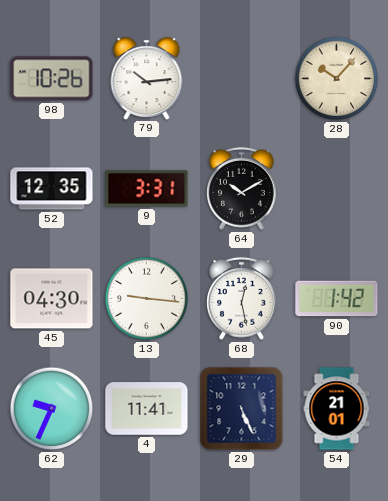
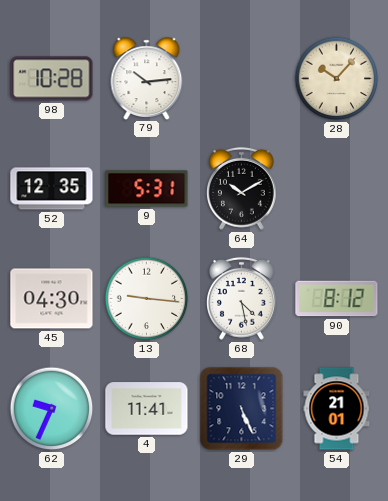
98: 10:26 -> 10:28
9: 3:31 -> 5:31
68: 12:28 -> 4:28
90: 1:42 -> 8:12
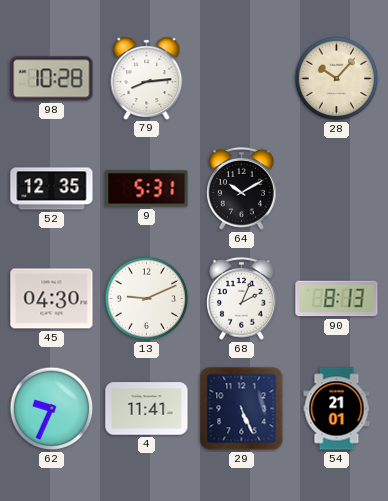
79: 10:14 -> 8:14
13: 9:16 -> 9:11
68: 4:28 -> 2:04
90: 8:12 -> 8:13
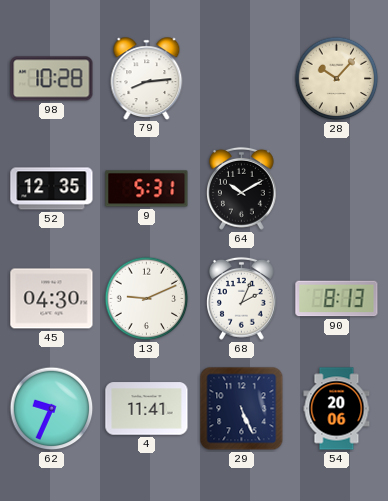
54: 21:01 -> 20:06
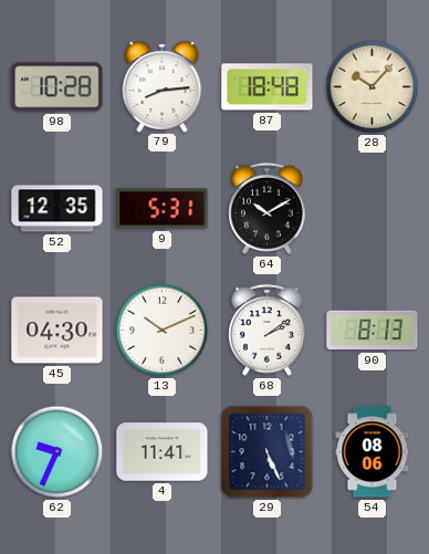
87: none -> 18:48
13: 9:11 -> 10:11
68: 2:04 -> 2:09
54: 20:06 -> 08:06
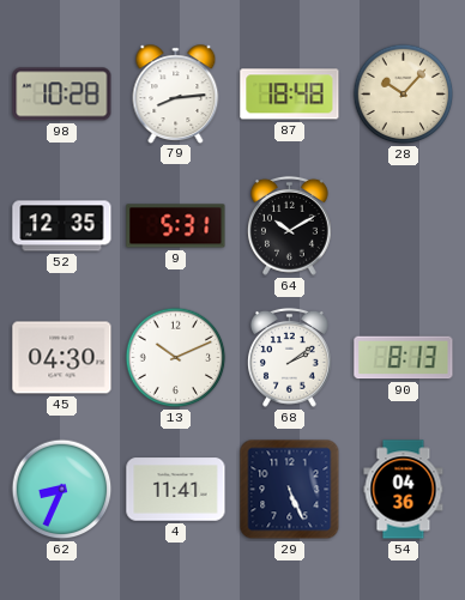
62: 9:34 -> 8:34
54: 08:06 -> 04:36
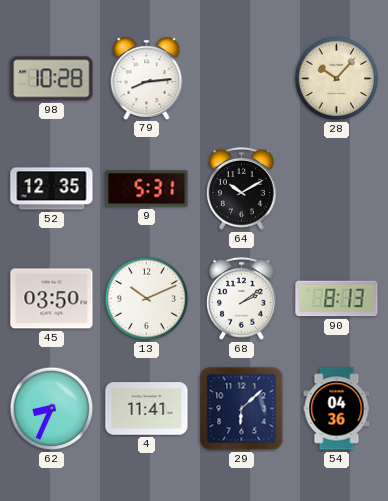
87: 18:48 -> none
45: 04:30 -> 03:50
29: 5:26 -> 6:08
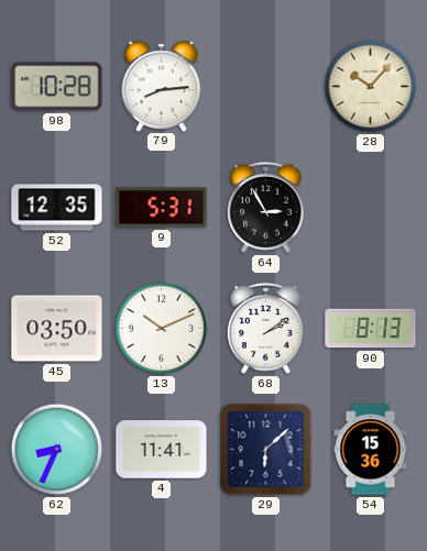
64: 10:10 -> 2:55
54: 04:36 -> 15:36
